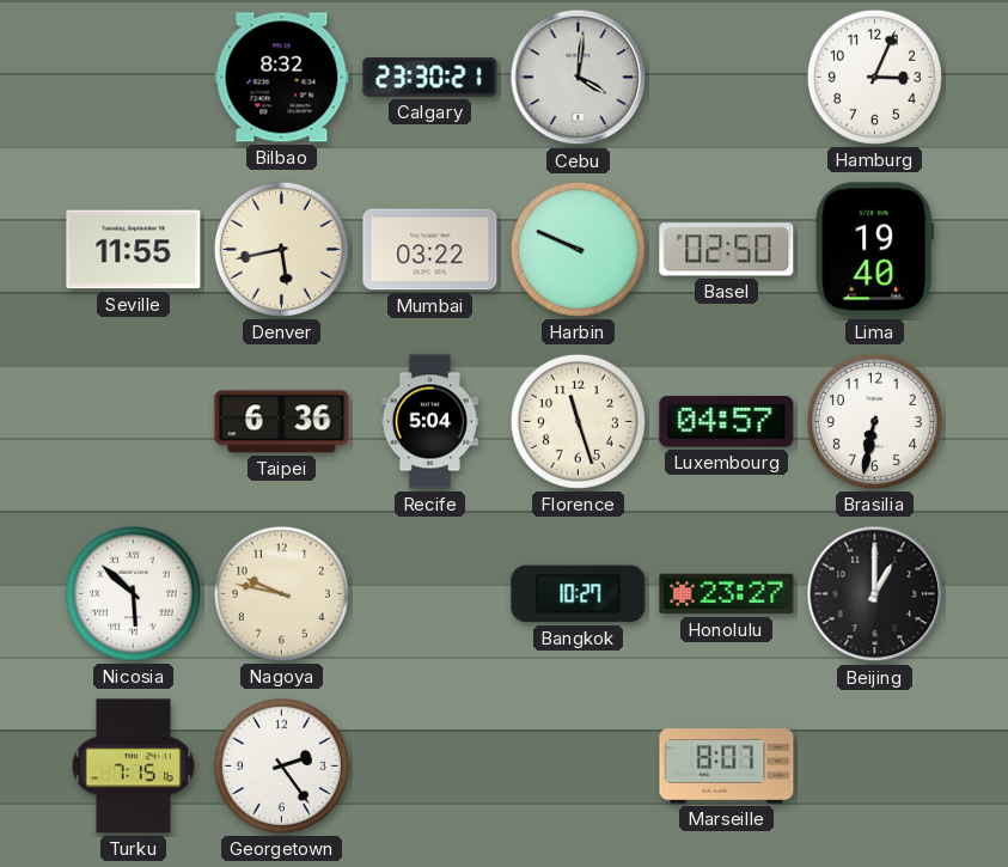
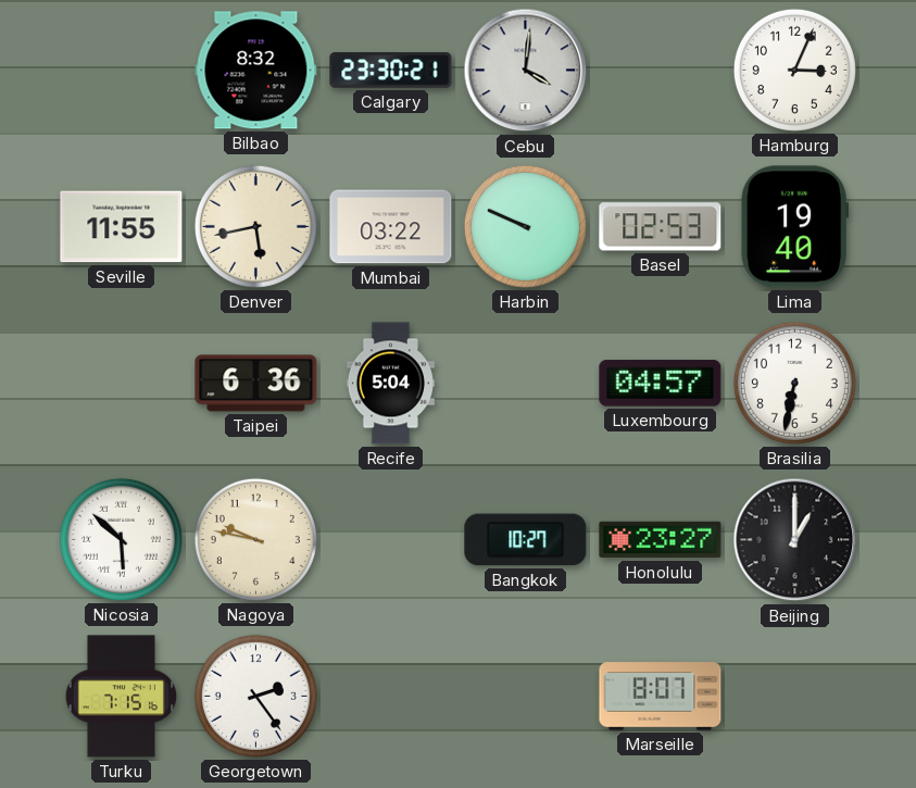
Basel: 02:50 -> 02:53
Florence: 11:27 -> none
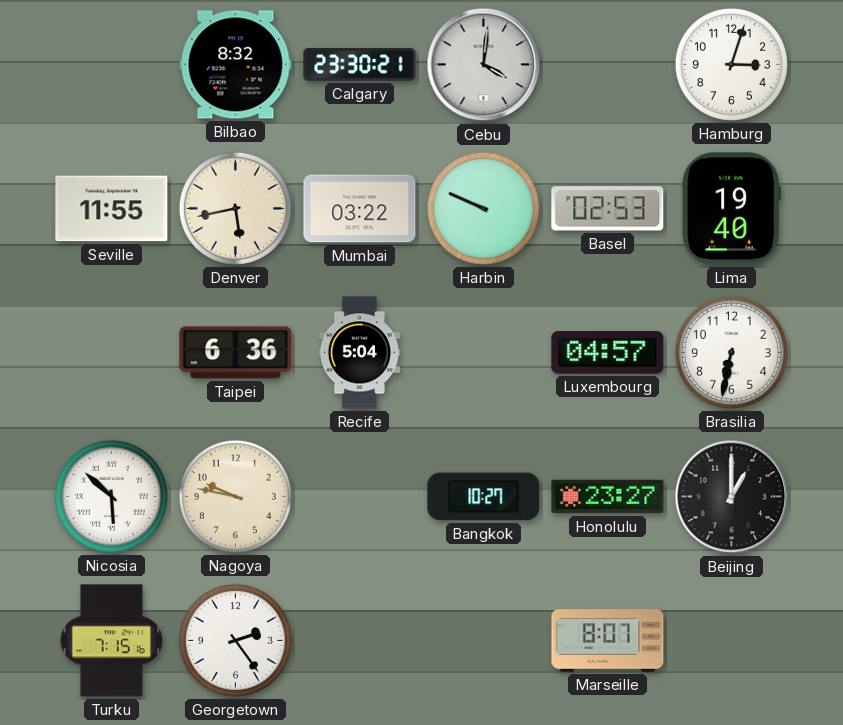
Hamburg: 3:04 -> 3:03
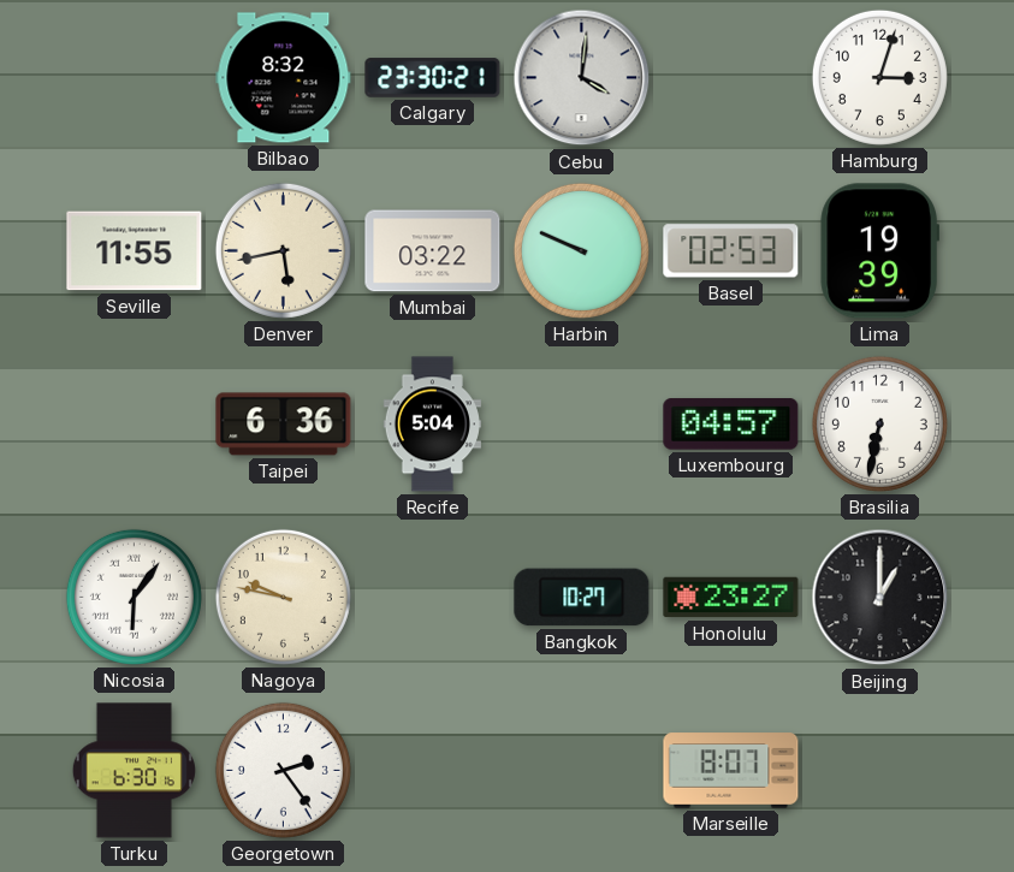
Lima: 19:40 -> 19:39
Nicosia: 5:52 -> 6:06
Turku: 7:15 -> 6:30
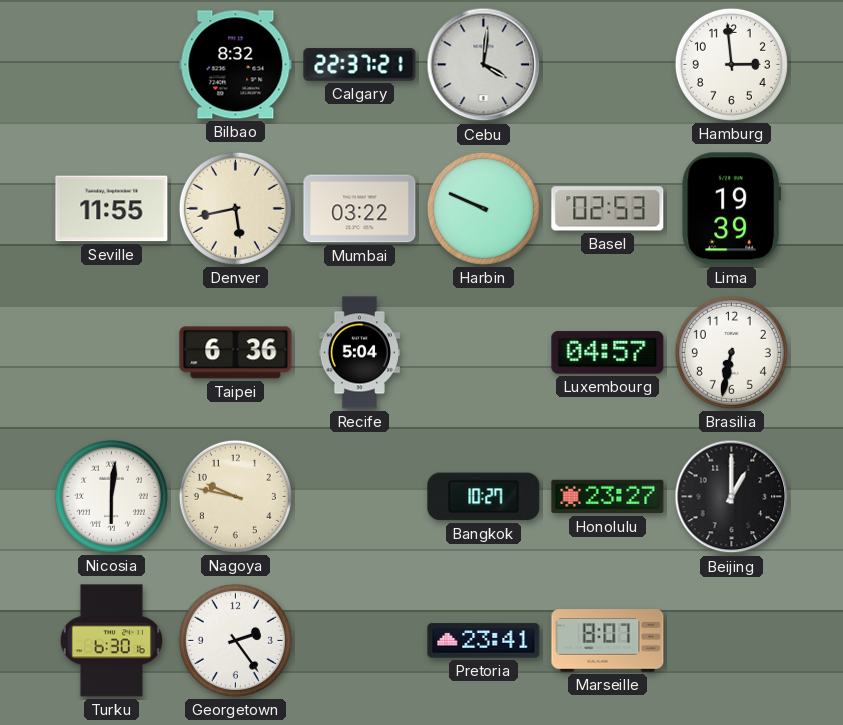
Calgary: 23:30 -> 22:37
Hamburg: 3:03 -> 2:59
Nicosia: 6:06 -> 6:01
Pretoria: none -> 23:41
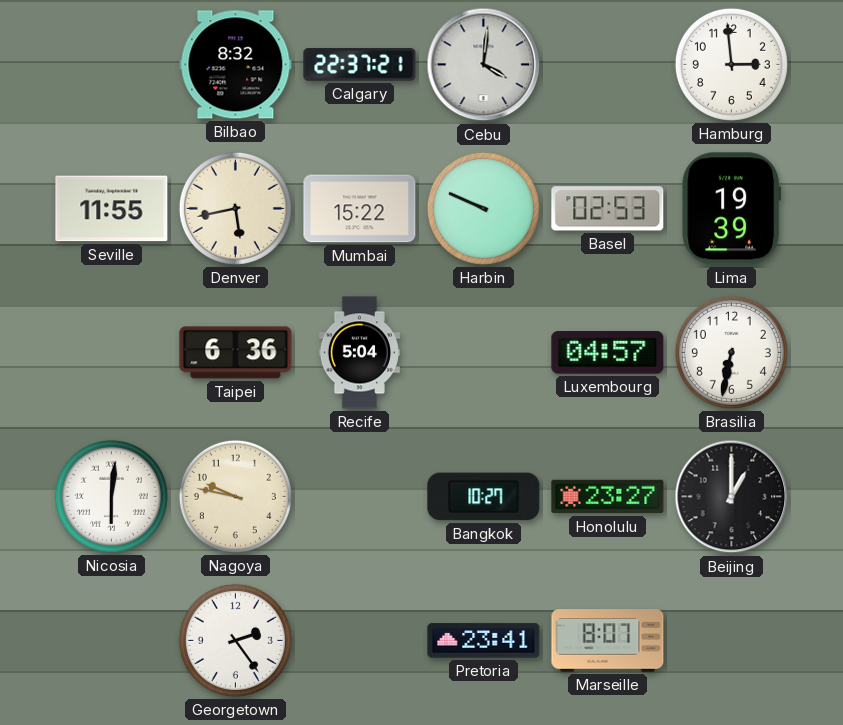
Mumbai: 03:22 -> 15:22
Turku: 6:30 -> none
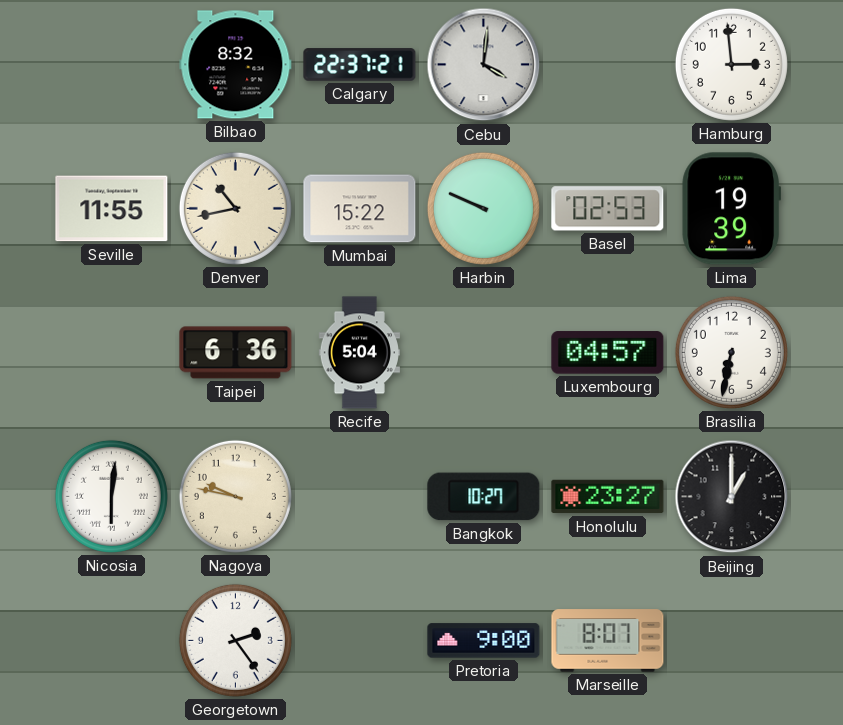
Denver: 5:43 -> 10:43
Pretoria: 23:41 -> 9:00
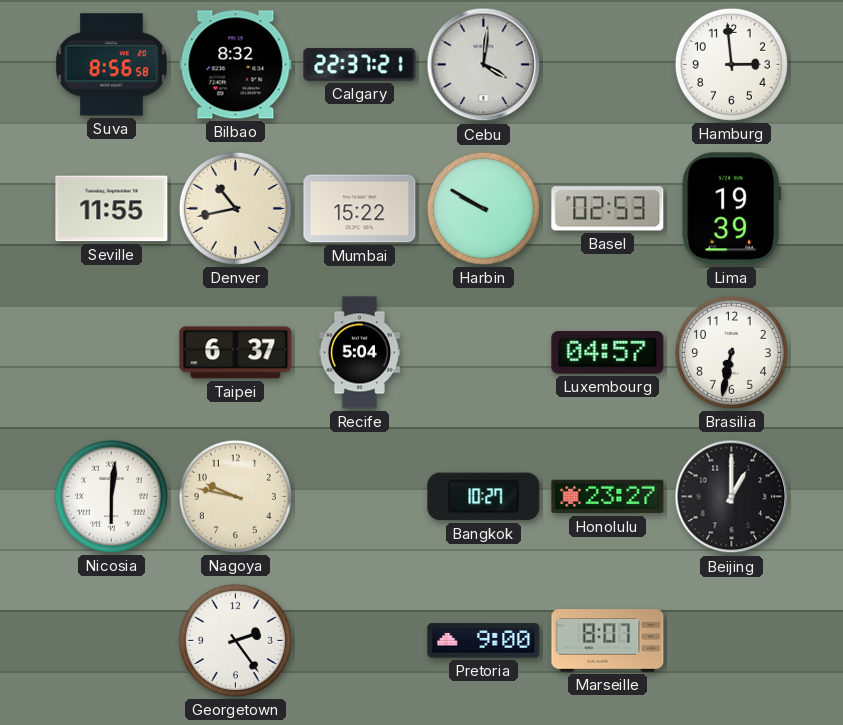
Suva: none -> 8:56
Harbin: 9:49 -> 9:50
Taipei: 6:36 -> 6:37
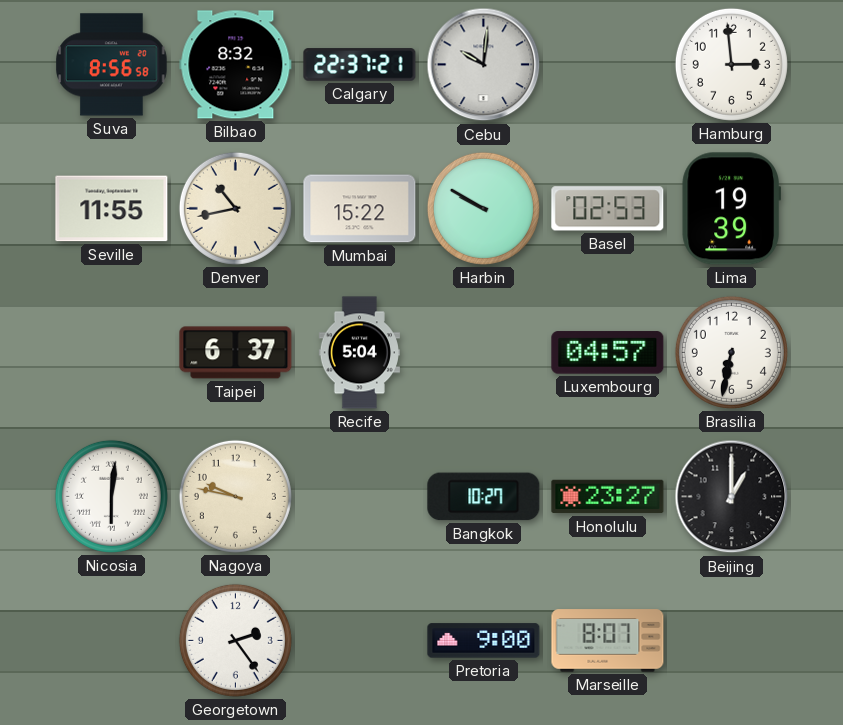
Cebu: 4:01 -> 10:01
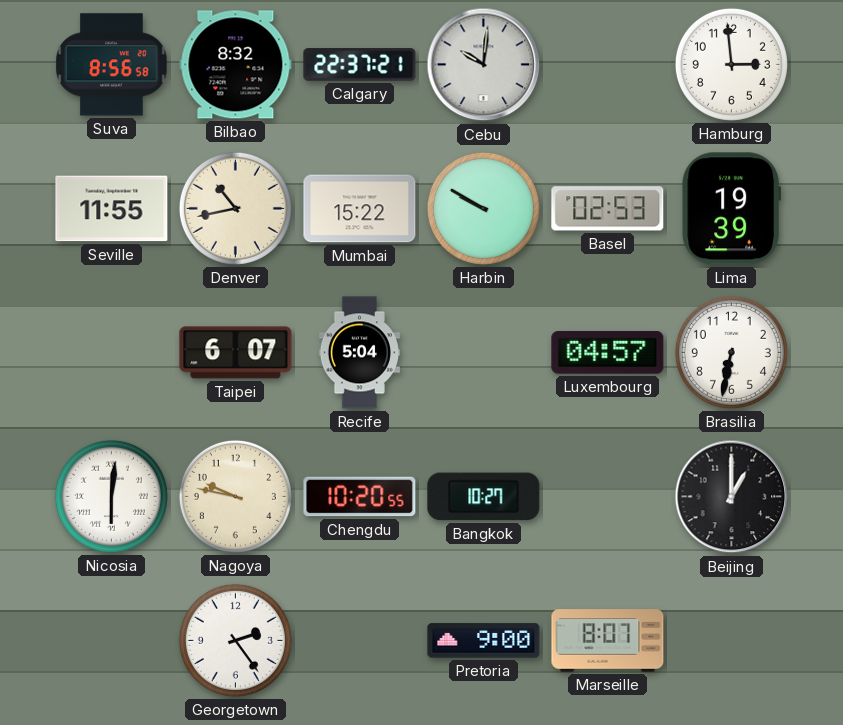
Taipei: 6:37 -> 6:07
Chengdu: none -> 10:20
Honolulu: 23:27 -> none
